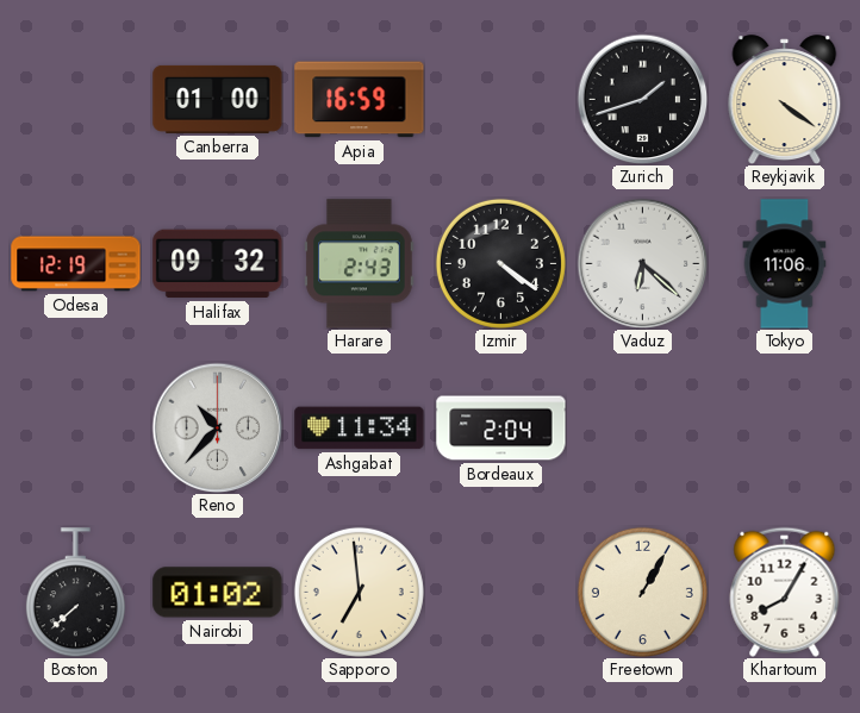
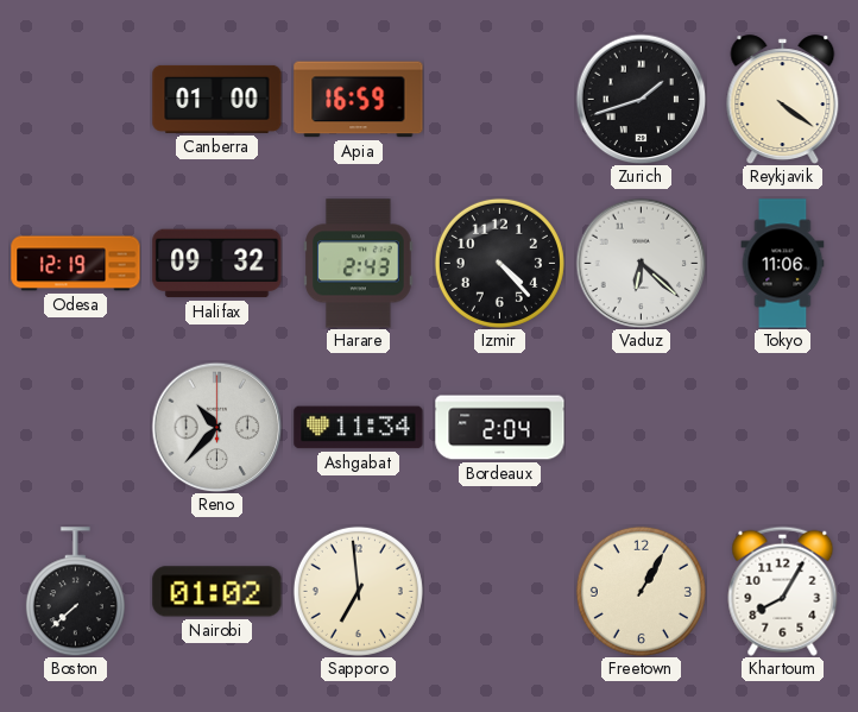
Izmir: 4:21 -> 4:23
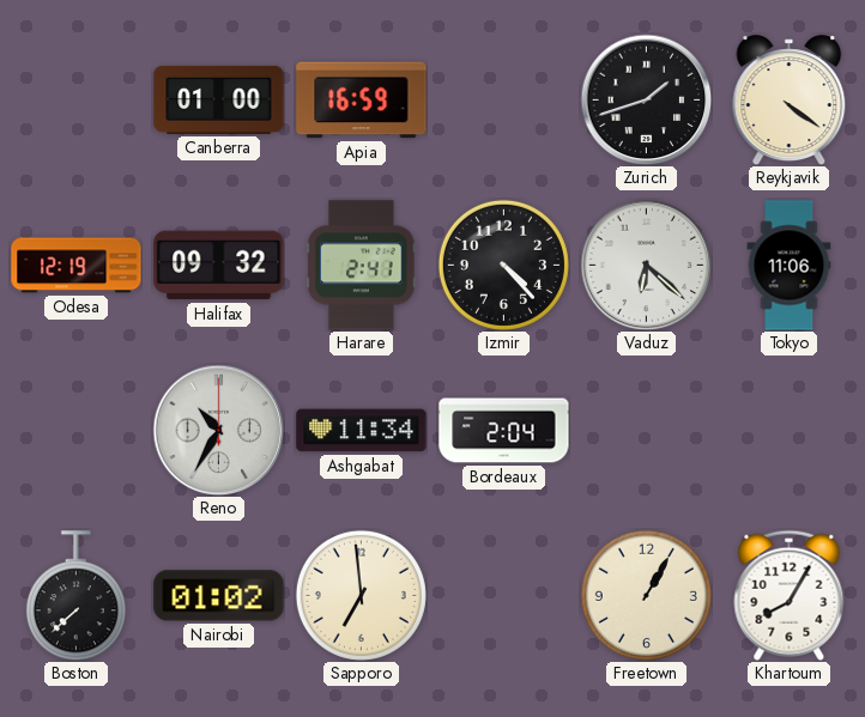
Harare: 2:43 -> 2:41
Reno: 10:37 -> 10:35
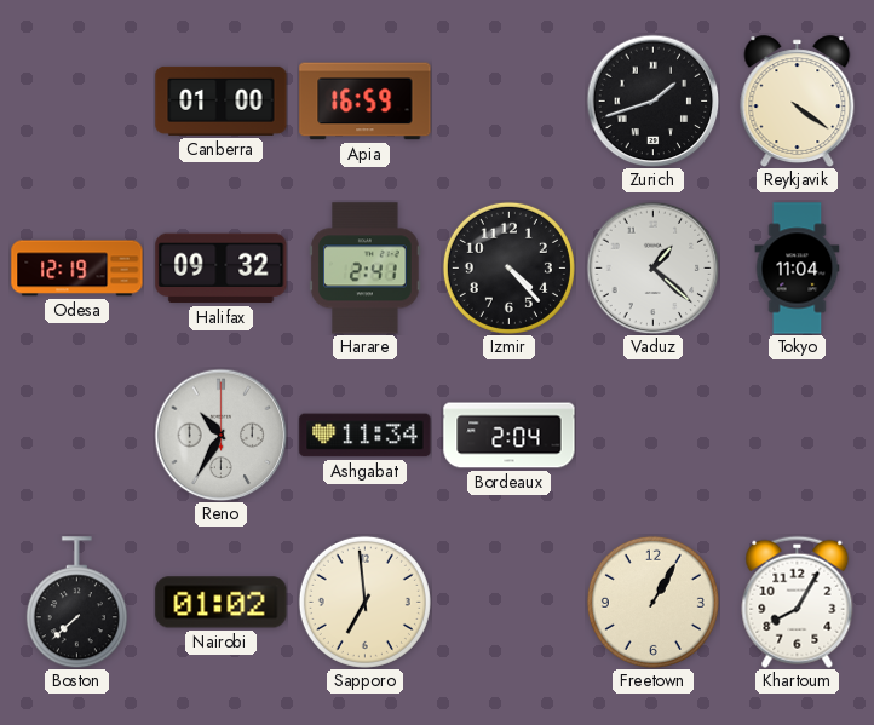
Vaduz: 6:22 -> 1:22
Tokyo: 11:06 -> 11:04
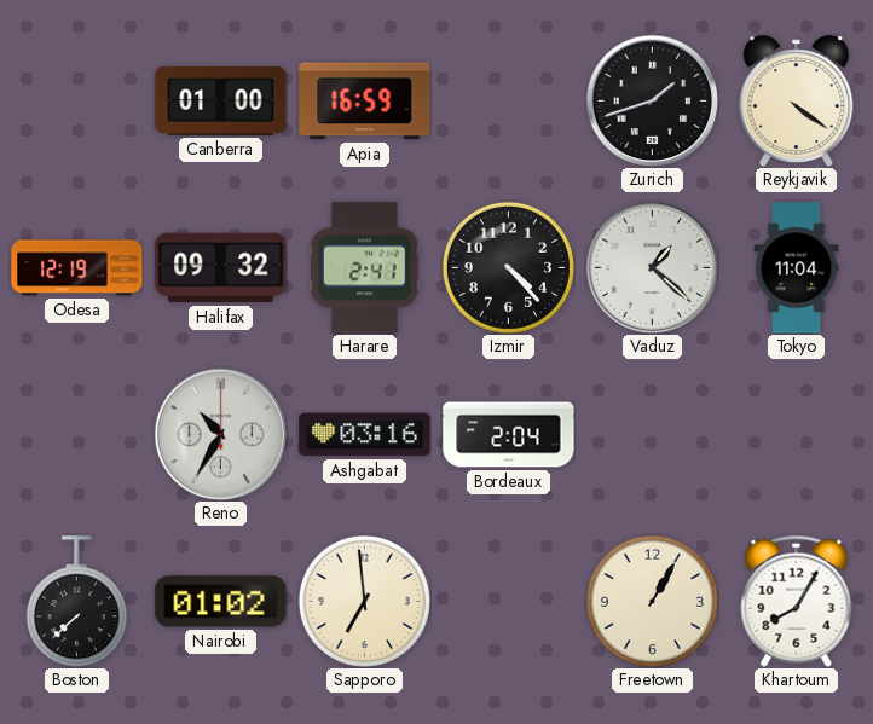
Ashgabat: 11:34 -> 03:16
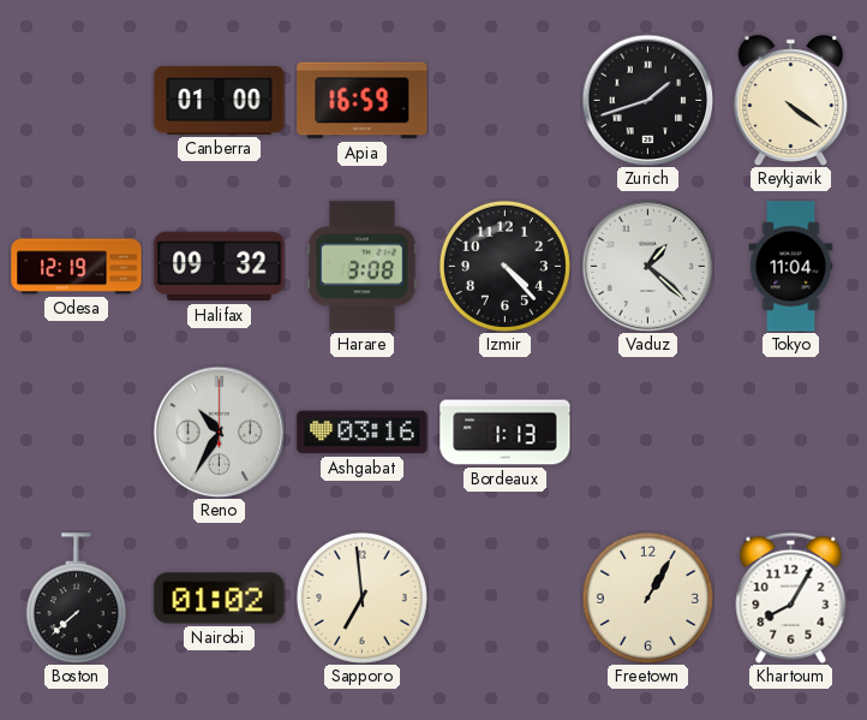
Harare: 2:41 -> 3:08
Bordeaux: 2:04 -> 1:13
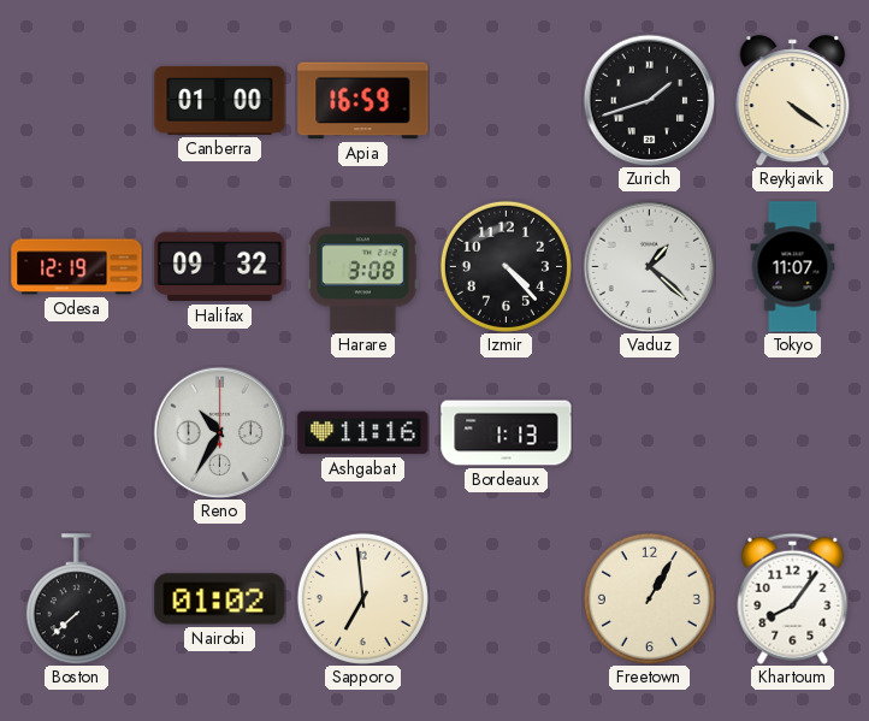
Tokyo: 11:04 -> 11:07
Ashgabat: 03:16 -> 11:16
Khartoum: 8:05 -> 8:06
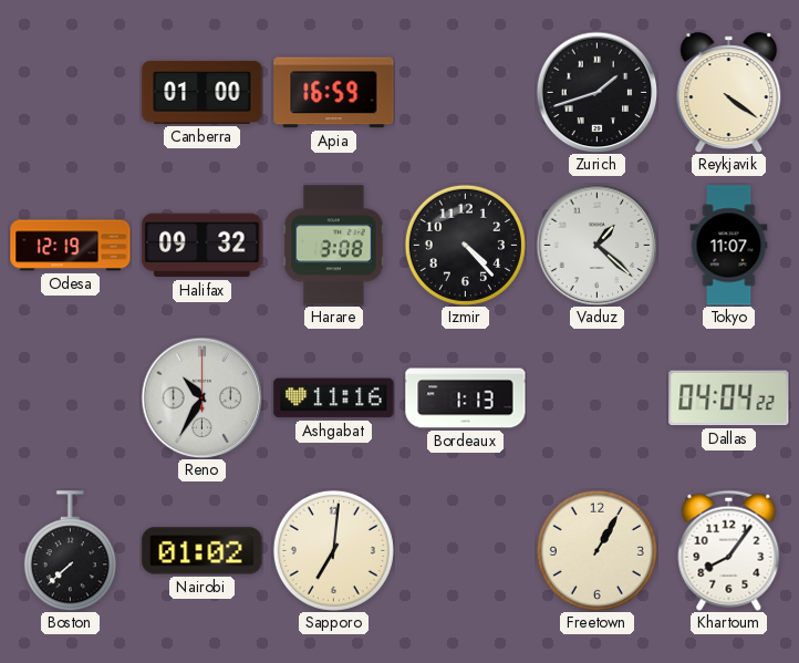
Dallas: none -> 04:04
Sapporo: 6:59 -> 7:01
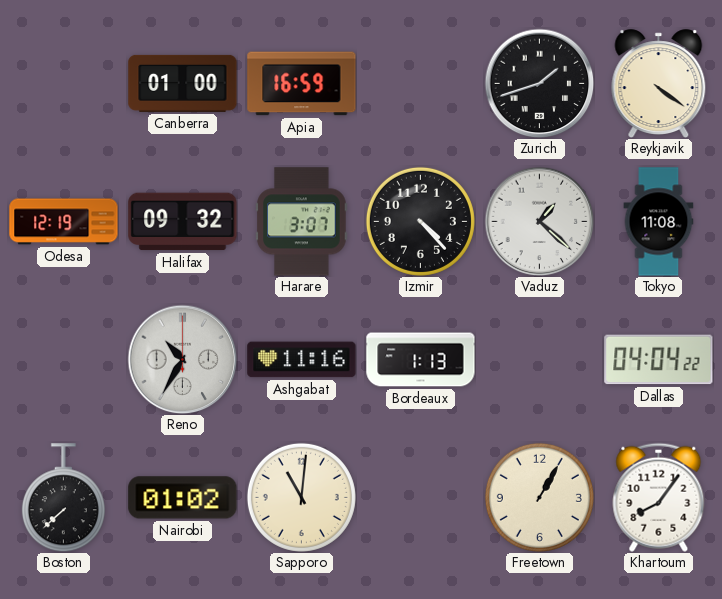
Harare: 3:08 -> 3:07
Tokyo: 11:07 -> 11:08
Sapporo: 7:01 -> 11:01
